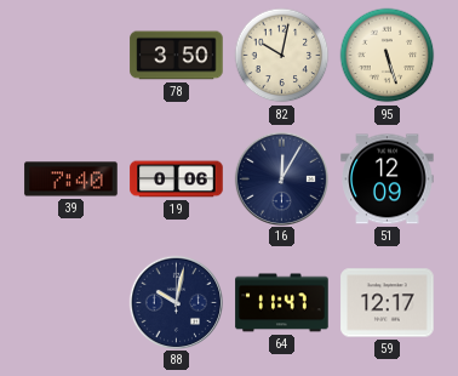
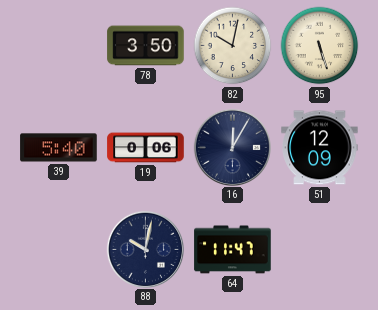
39: 7:40 -> 5:40
59: 12:17 -> none
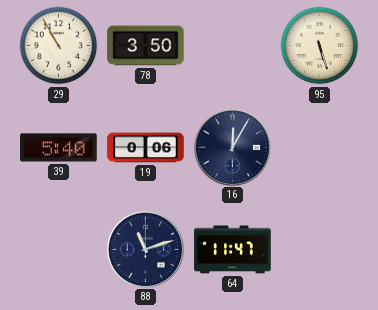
29: none -> 10:55
82: 10:02 -> none
51: 12:09 -> none
88: 10:02 -> 11:12
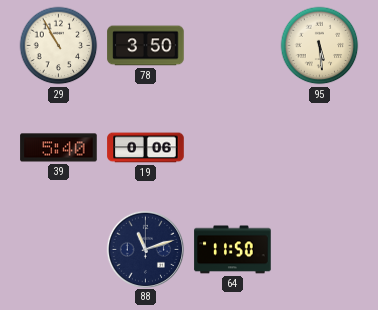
95: 5:27 -> 5:29
16: 12:05 -> none
64: 11:47 -> 11:50
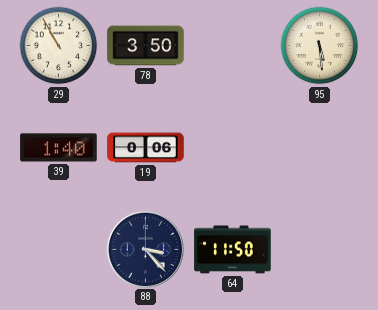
39: 5:40 -> 1:40
88: 11:12 -> 3:23
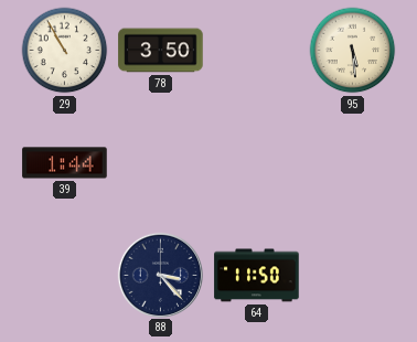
39: 1:40 -> 1:44
19: 0:06 -> none
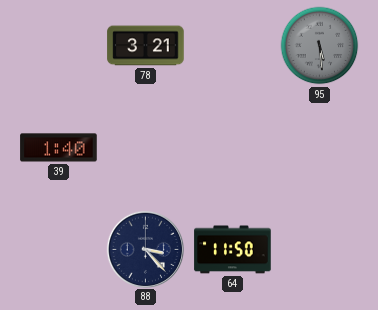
29: 10:55 -> none
78: 3:50 -> 3:21
95 dial: cream -> grey
39: 1:44 -> 1:40
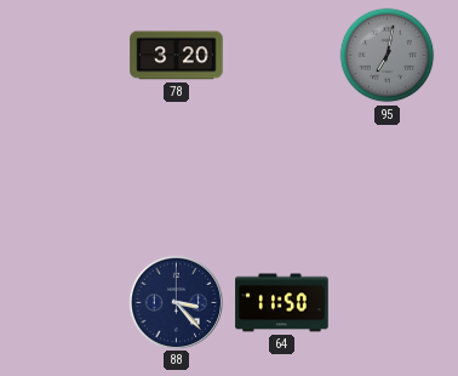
78: 3:21 -> 3:20
95: 5:29 -> 7:02
39: 1:40 -> none
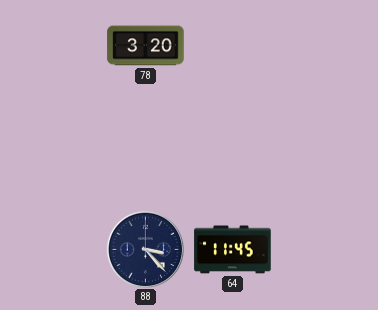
95: 7:02 -> none
64: 11:50 -> 11:45
